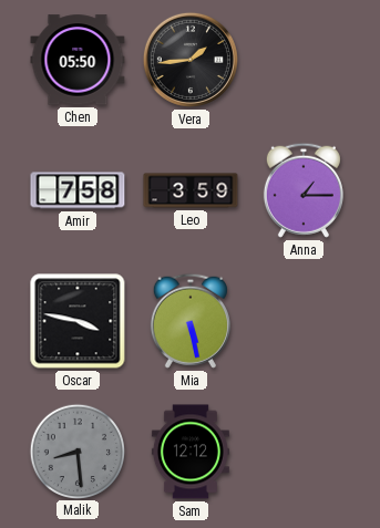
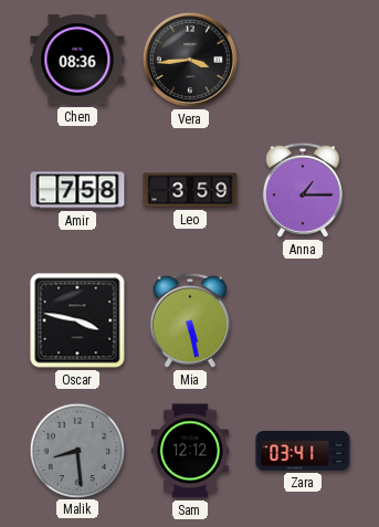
Chen: 05:50 -> 08:36
Vera: 1:44 -> 3:44
Zara: none -> 03:41
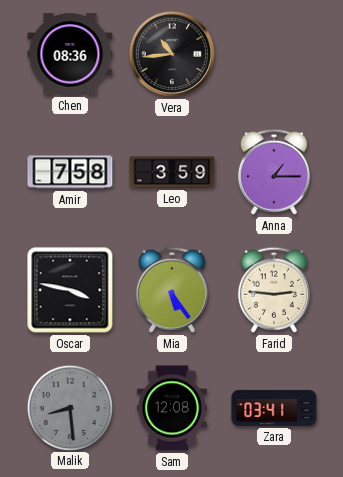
Vera: 3:44 -> 10:44
Mia: 5:28 -> 5:24
Farid: none -> 2:46
Sam: 12:12 -> 12:08
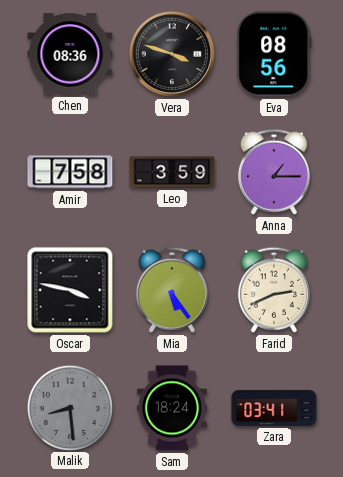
Vera: 10:44 -> 3:48
Eva: none -> 08:56
Farid: 2:46 -> 2:41
Sam: 12:08 -> 18:24
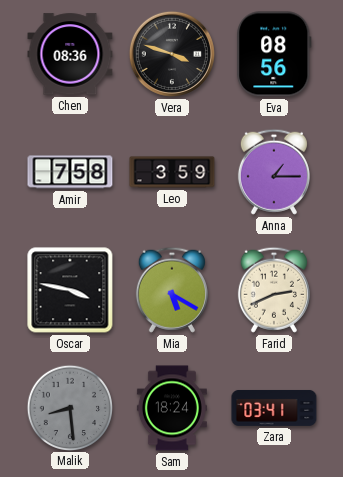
Mia: 5:24 -> 5:20
